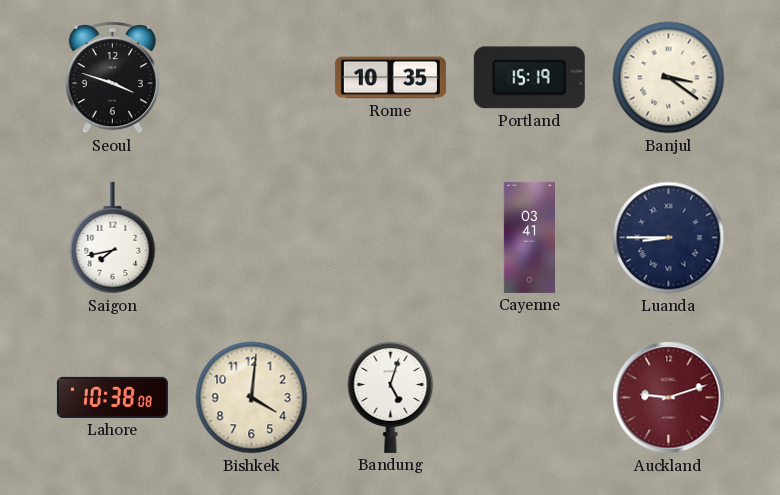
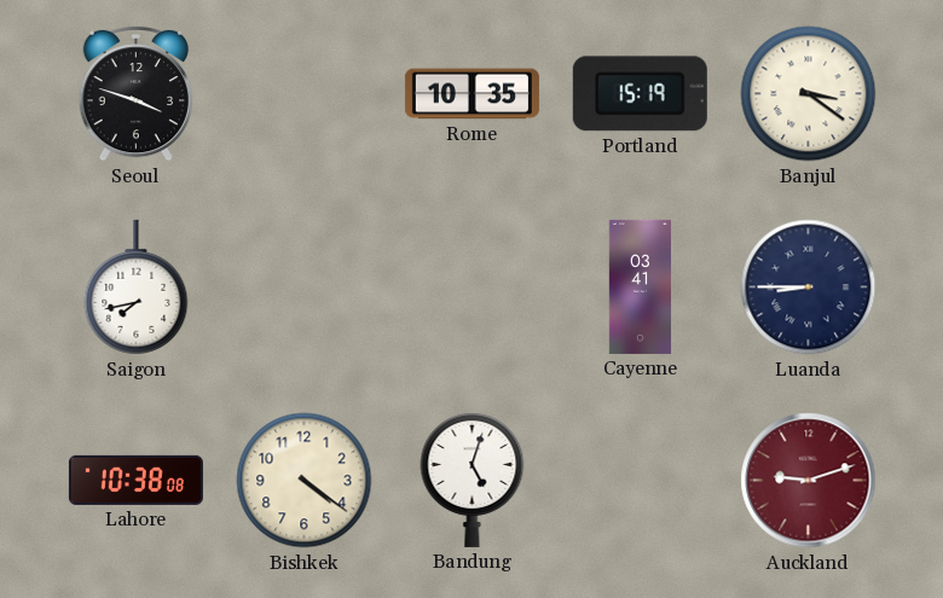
Bishkek: 4:01 -> 4:21
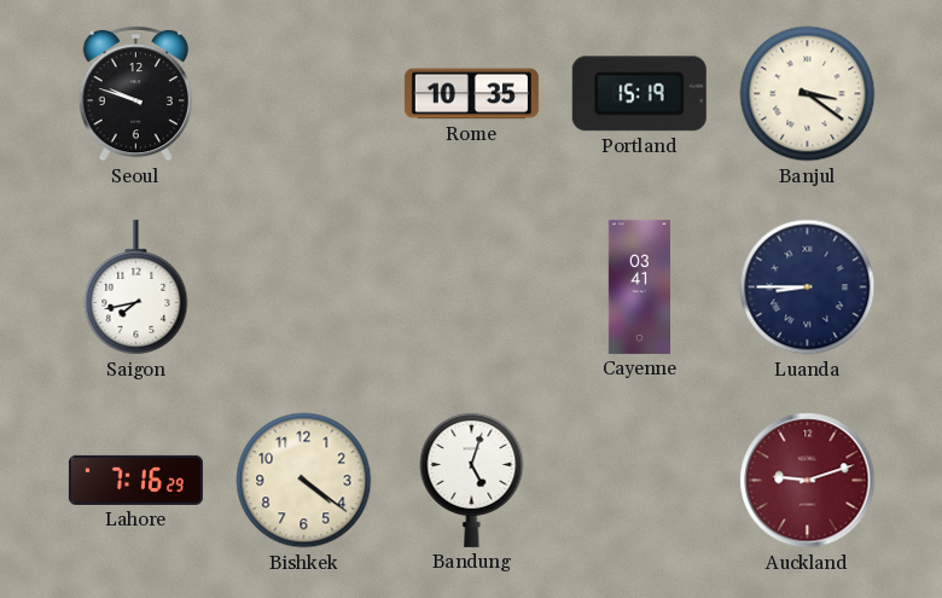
Seoul: 3:48 -> 9:48
Lahore: 10:38 -> 7:16
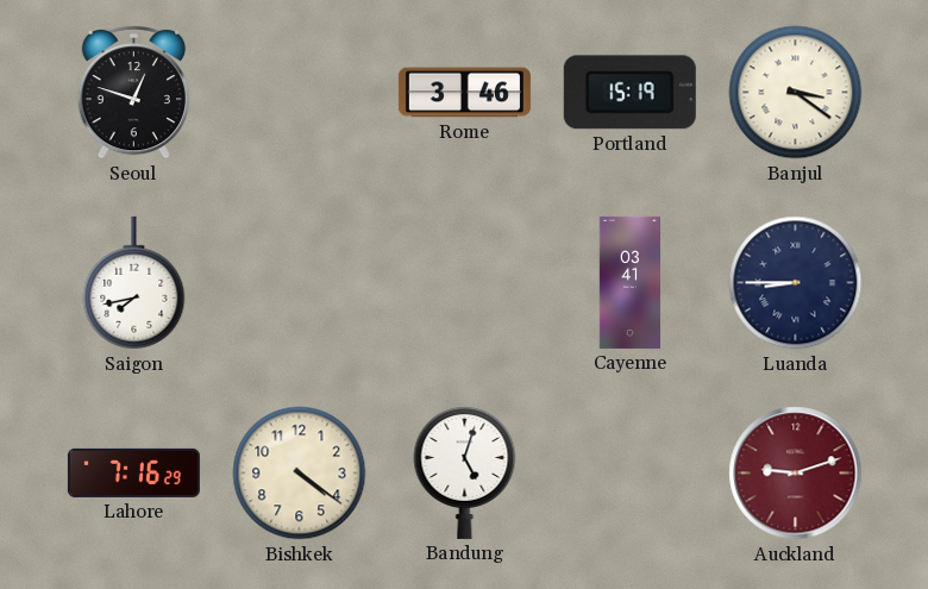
Seoul: 9:48 -> 12:48
Rome: 10:35 -> 3:46
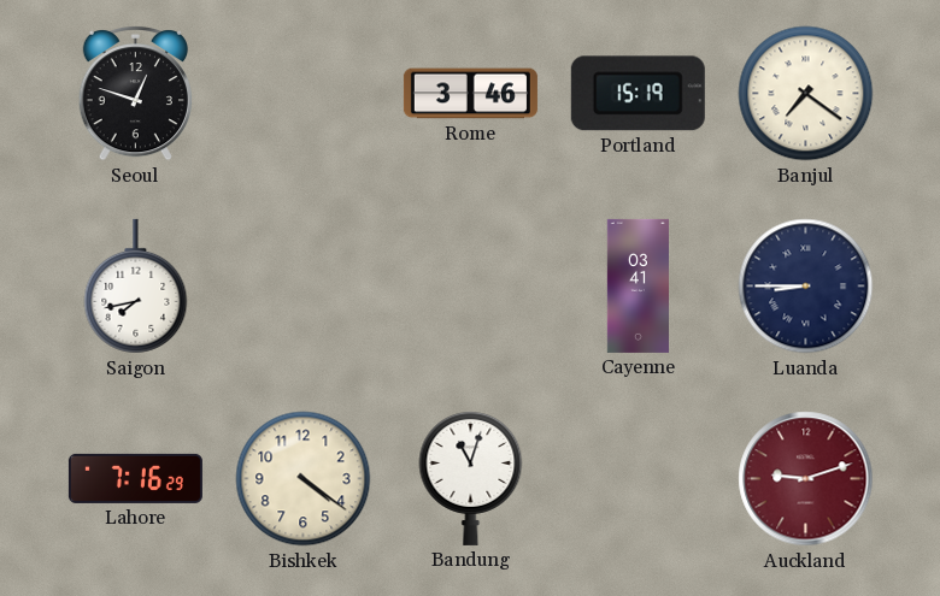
Banjul: 3:21 -> 7:21
Bandung: 5:03 -> 11:03
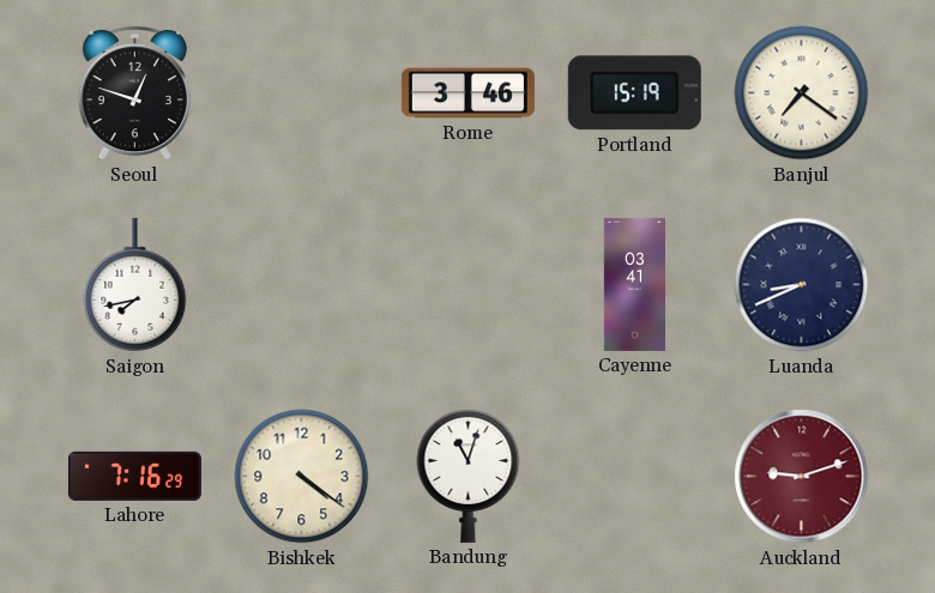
Luanda: 8:45 -> 8:41
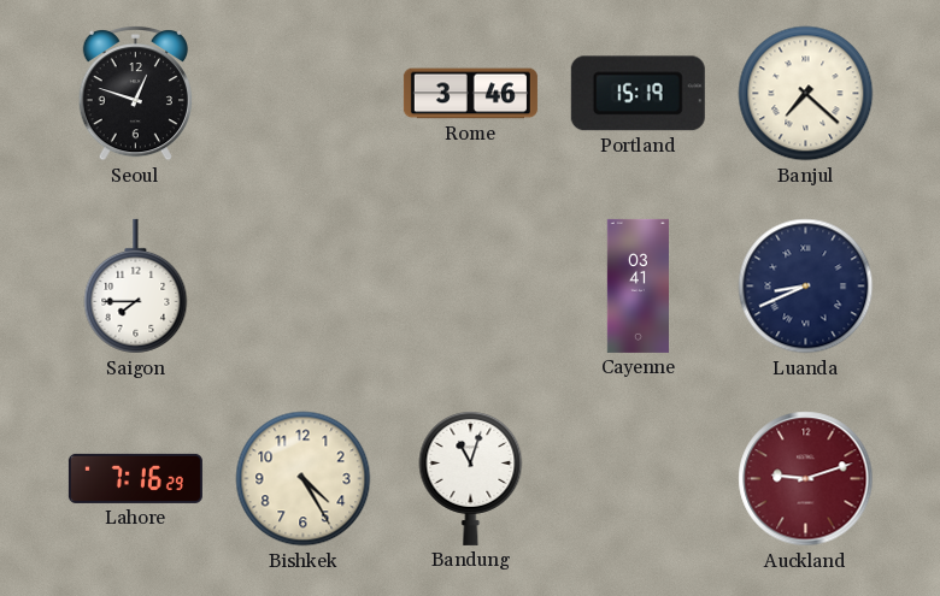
Banjul: 7:21 -> 7:22
Saigon: 7:43 -> 7:45
Bishkek: 4:21 -> 4:25
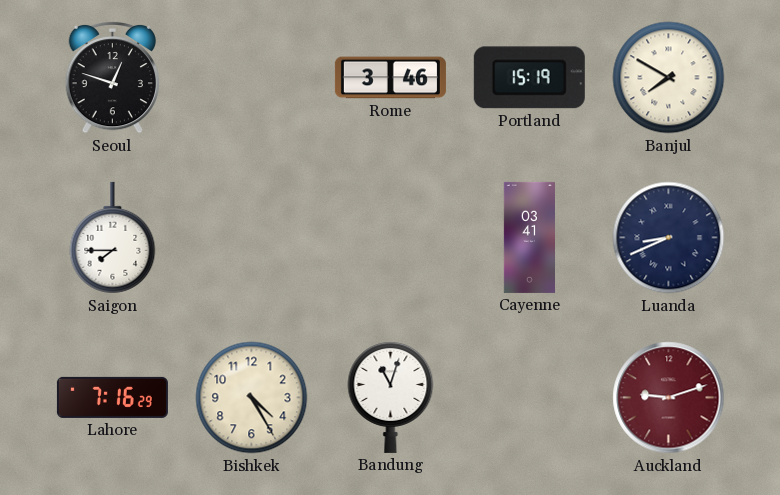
Banjul: 7:22 -> 7:50
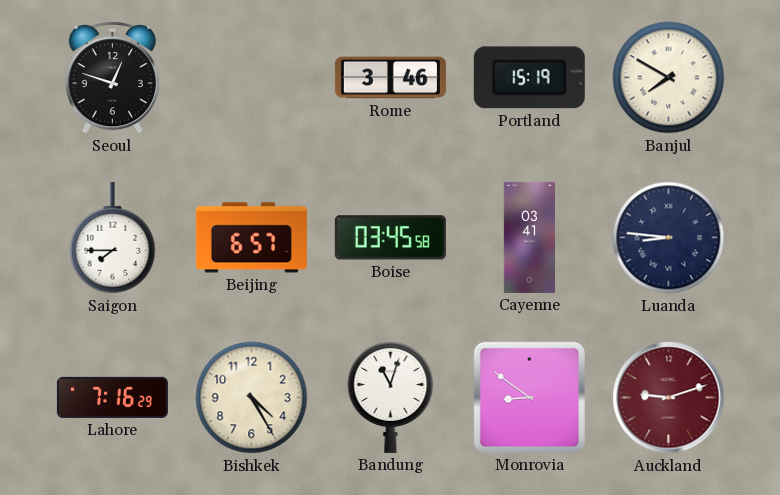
Beijing: none -> 6:57
Boise: none -> 03:45
Luanda: 8:41 -> 8:46
Monrovia: none -> 8:51
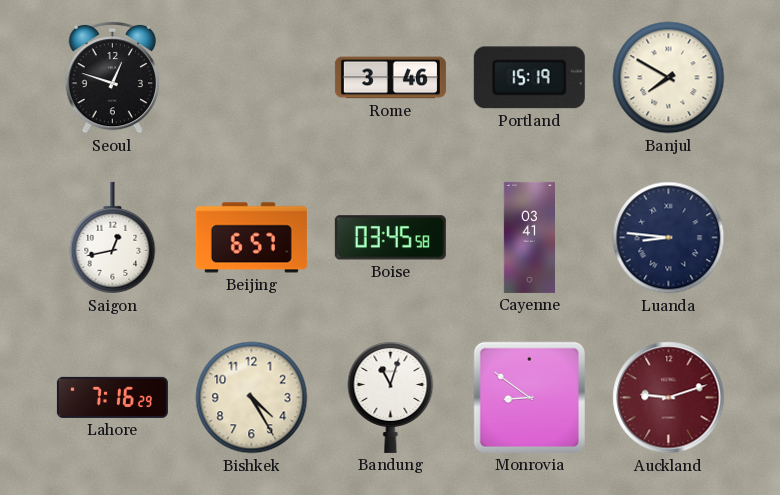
Saigon: 7:45 -> 12:43
